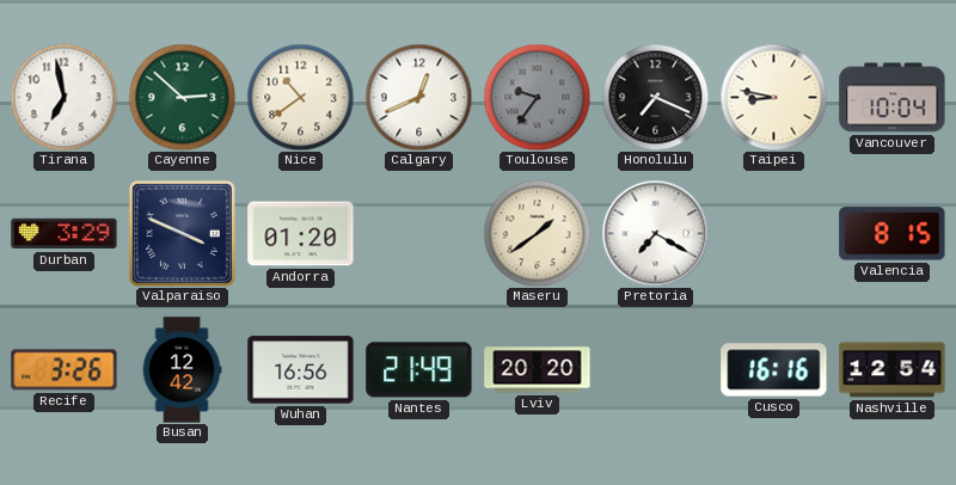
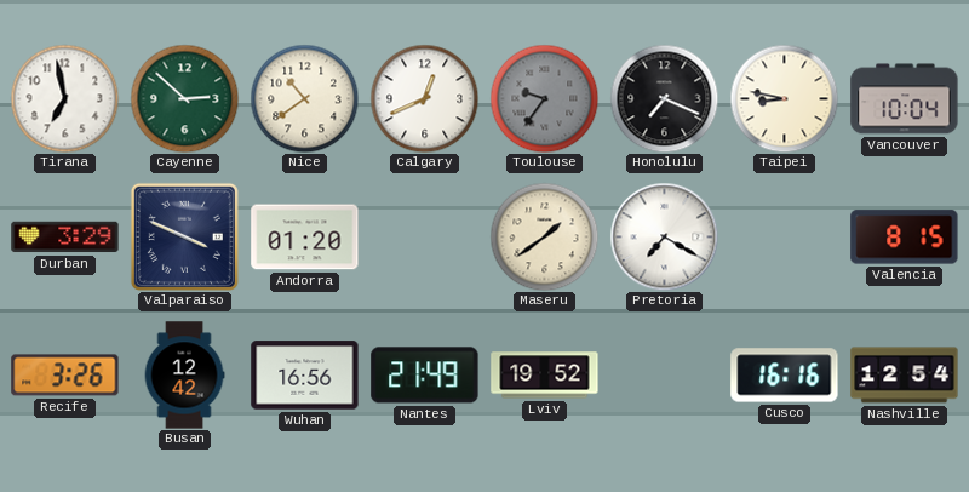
Lviv: 20:20 -> 19:52
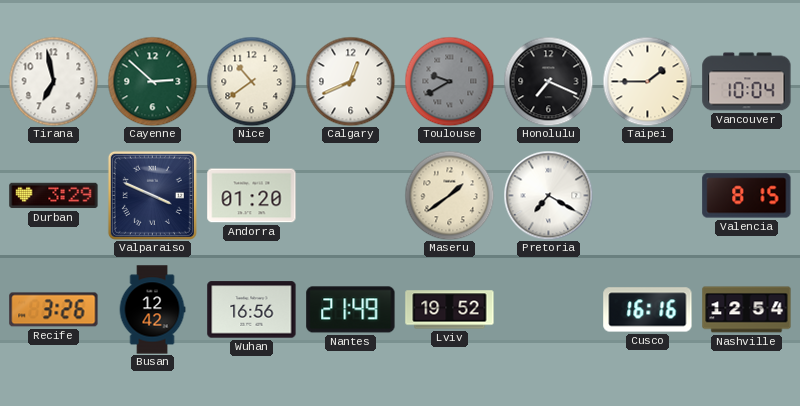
Toulouse: 9:36 -> 9:40
Taipei: 8:47 -> 1:45
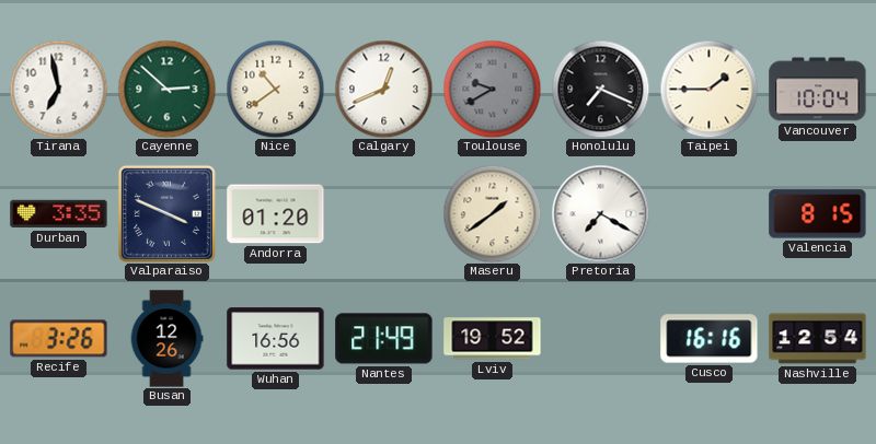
Durban: 3:29 -> 3:35
Busan: 12:42 -> 12:26
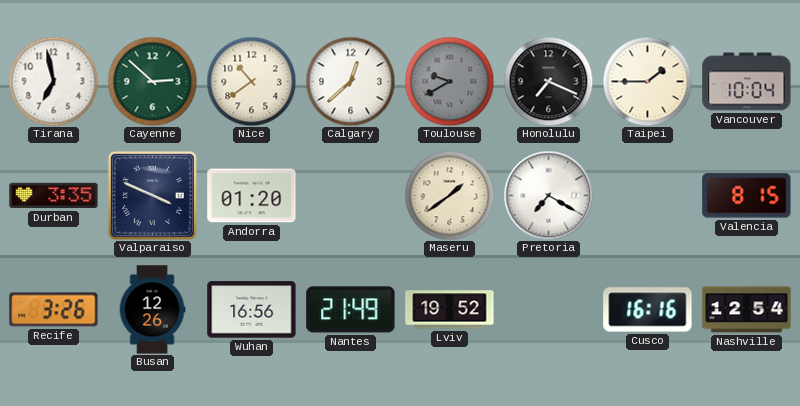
Calgary: 12:41 -> 12:38
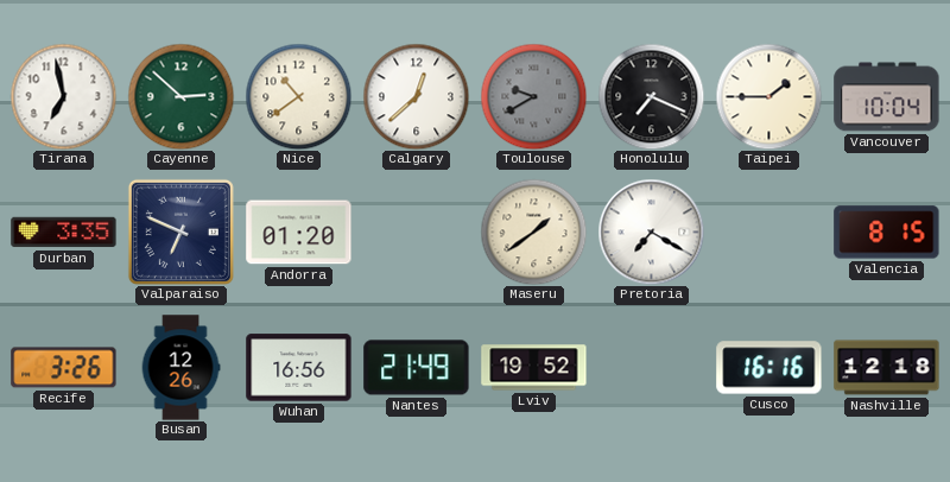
Valparaiso: 3:49 -> 6:49
Nashville: 12:54 -> 12:18
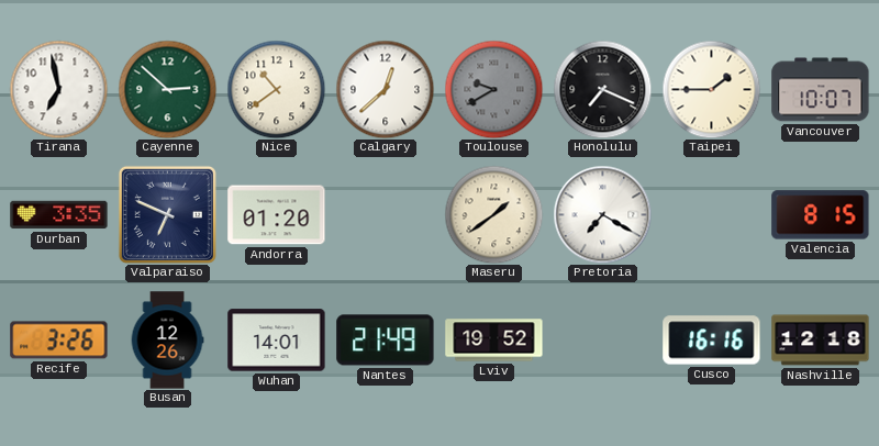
Vancouver: 10:04 -> 10:07
Wuhan: 16:56 -> 14:01
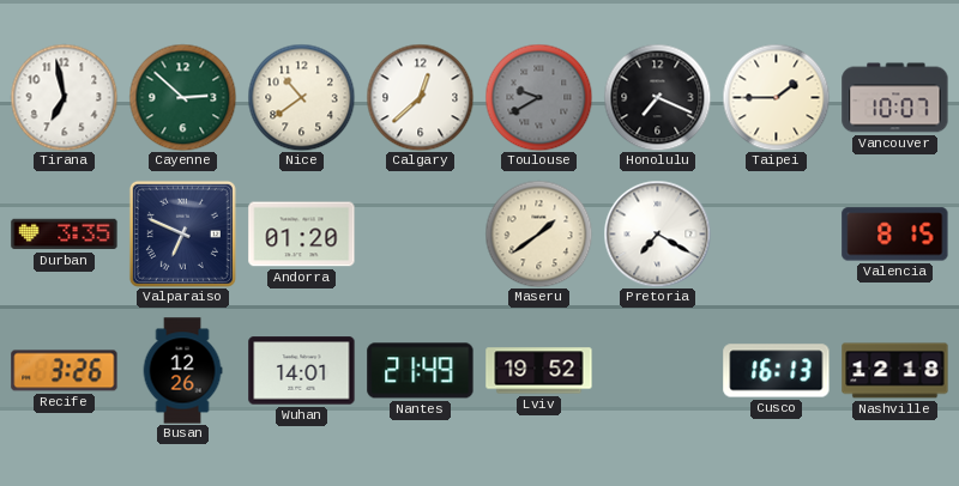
Cusco: 16:16 -> 16:13
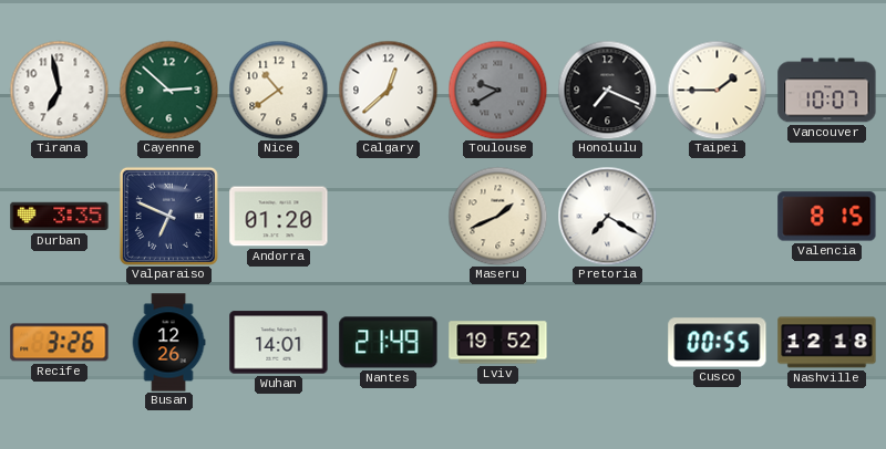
Maseru: 1:39 -> 1:41
Cusco: 16:13 -> 00:55
